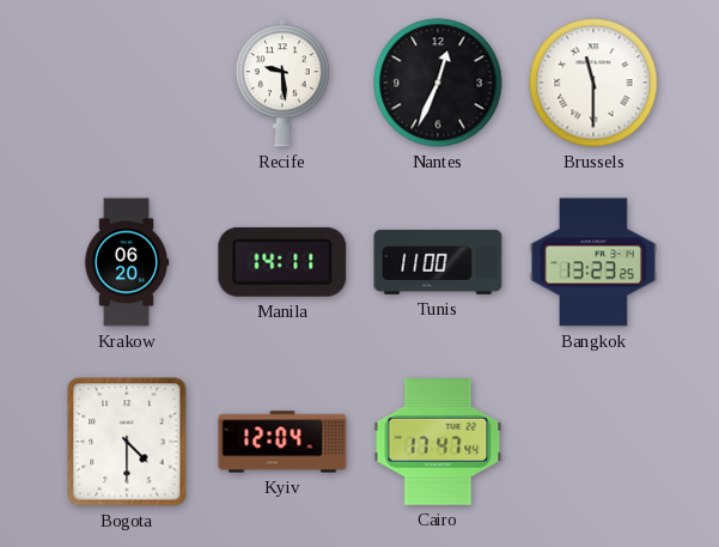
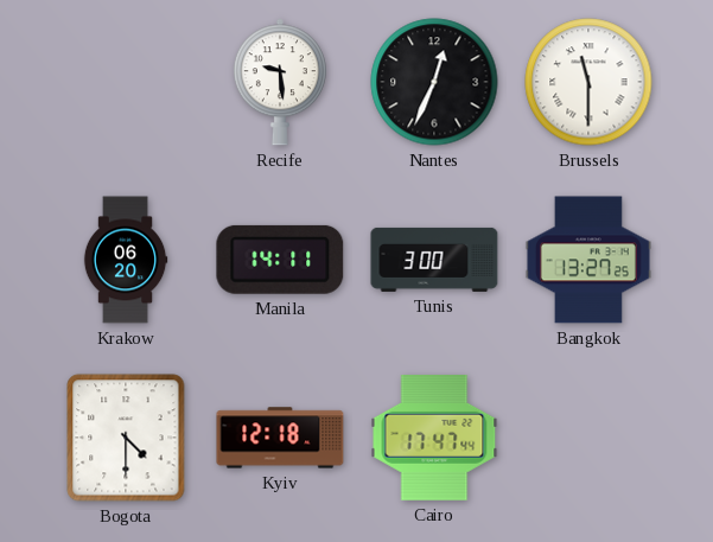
Tunis: 11:00 -> 3:00
Bangkok: 13:23 -> 13:27
Kyiv: 12:04 -> 12:18
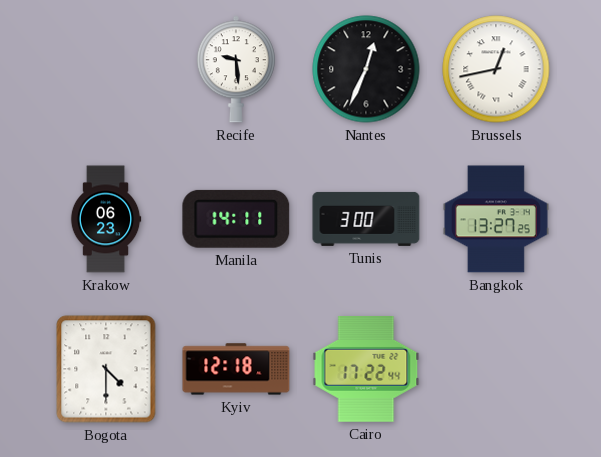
Brussels: 11:30 -> 12:43
Krakow: 06:20 -> 06:23
Cairo: 17:47 -> 17:22
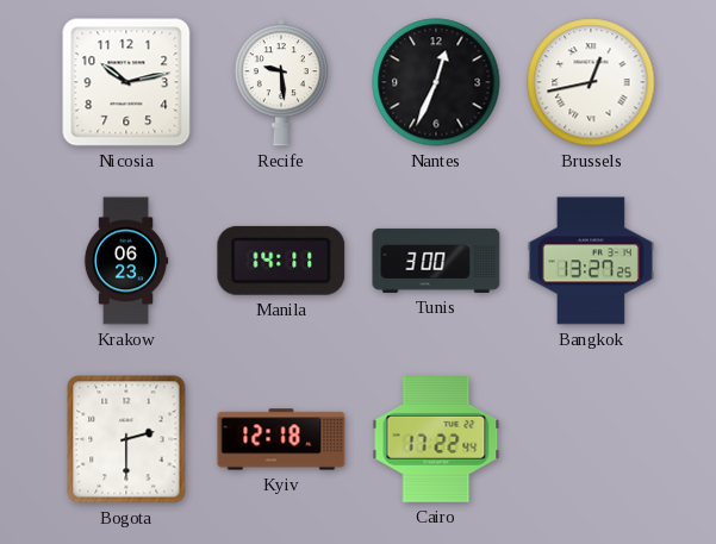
Nicosia: none -> 10:13
Bogota: 4:30 -> 2:30
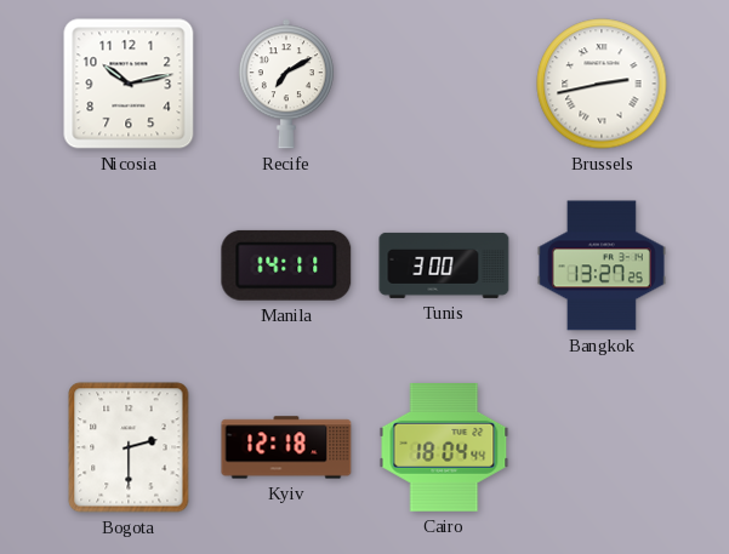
Recife: 9:29 -> 7:10
Nantes: 12:34 -> none
Brussels: 12:43 -> 2:43
Krakow: 06:23 -> none
Cairo: 17:22 -> 18:04
